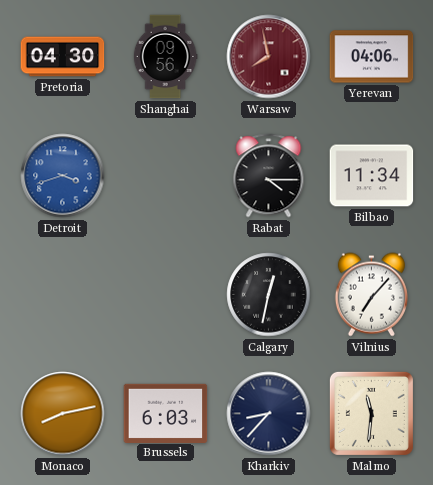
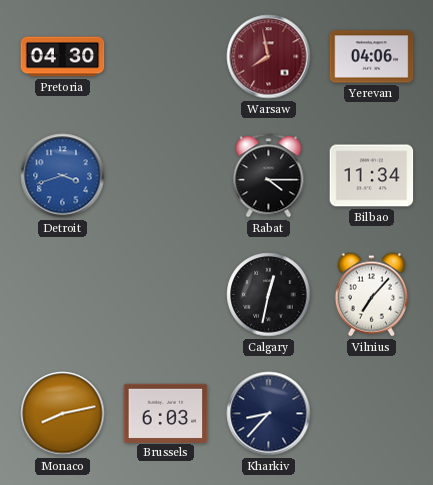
Shanghai: 09:56 -> none
Malmo: 11:31 -> none
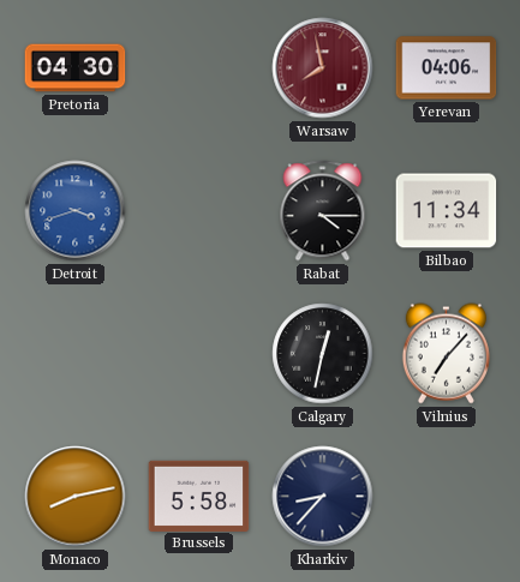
Brussels: 6:03 -> 5:58
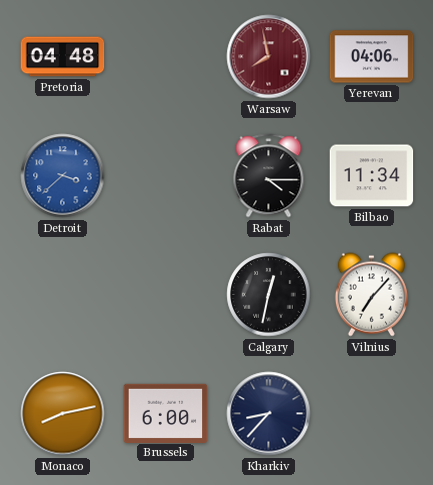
Pretoria: 04:30 -> 04:48
Detroit: 3:42 -> 3:38
Brussels: 5:58 -> 6:00
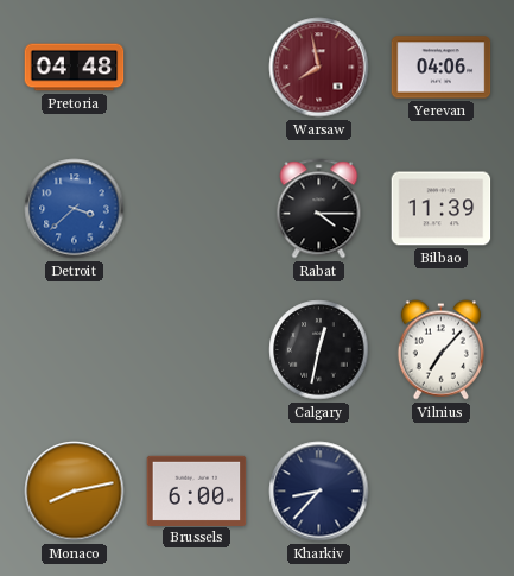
Bilbao: 11:34 -> 11:39
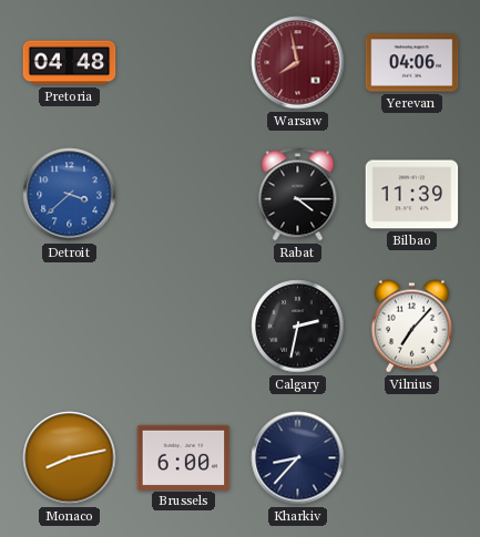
Calgary: 12:32 -> 2:32
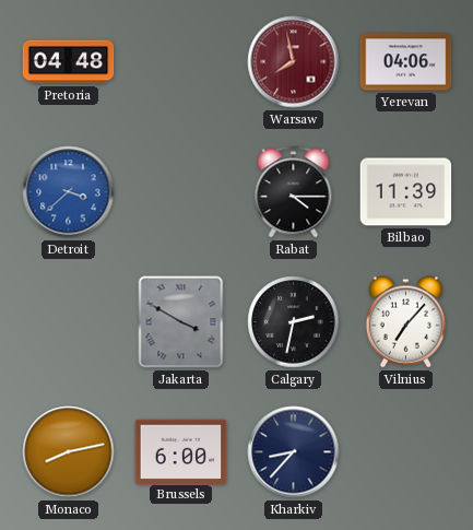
Jakarta: none -> 3:50
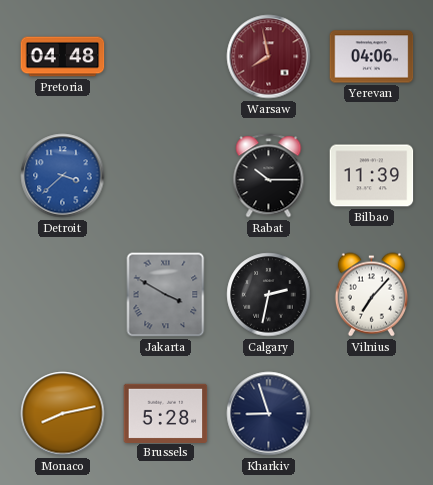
Rabat: 4:15 -> 10:15
Brussels: 6:00 -> 5:28
Kharkiv: 8:37 -> 8:57
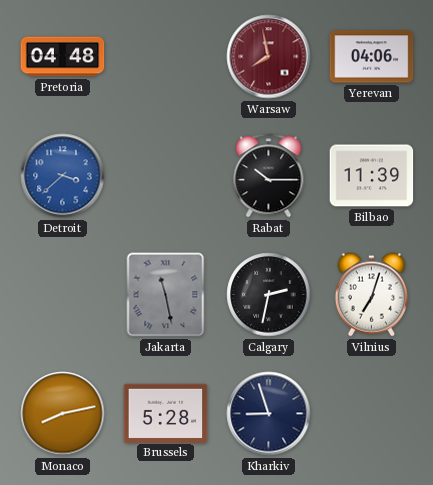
Jakarta: 3:50 -> 11:28
Vilnius: 7:07 -> 7:03
